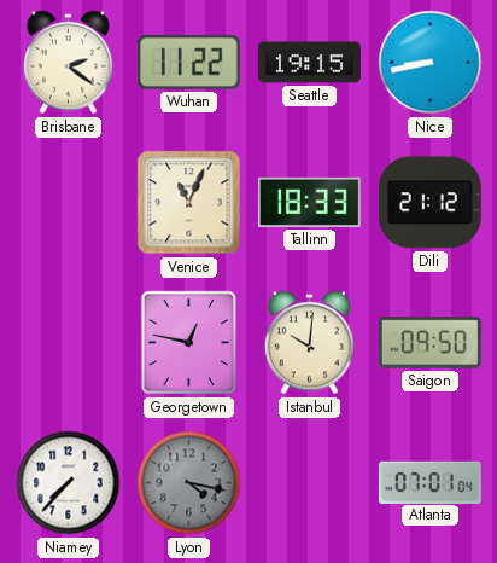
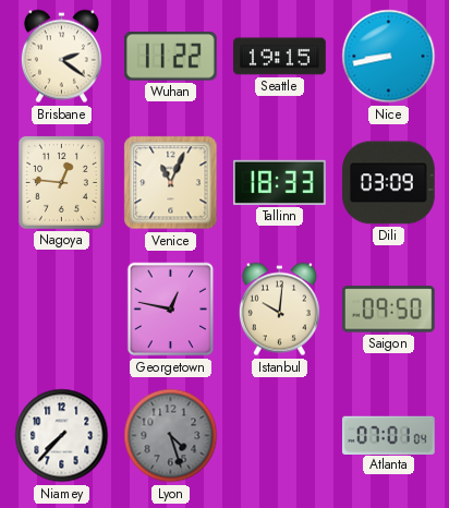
Nagoya: none -> 12:46
Dili: 21:12 -> 03:09
Lyon: 4:17 -> 4:27
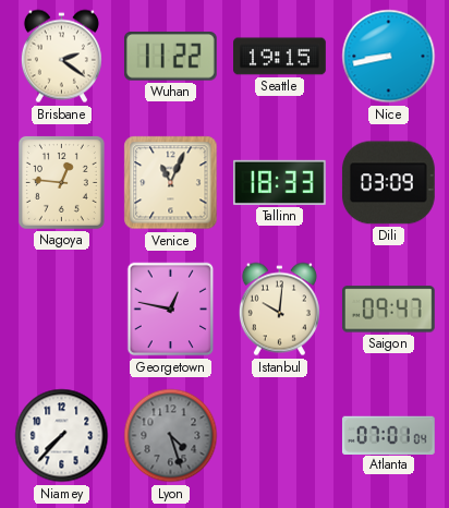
Saigon: 09:50 -> 09:47
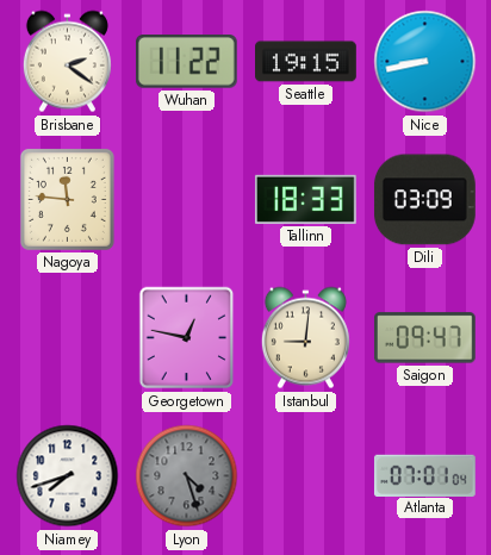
Nagoya: 12:46 -> 11:46
Venice: 11:04 -> none
Istanbul: 10:01 -> 9:01
Niamey: 7:37 -> 7:42
